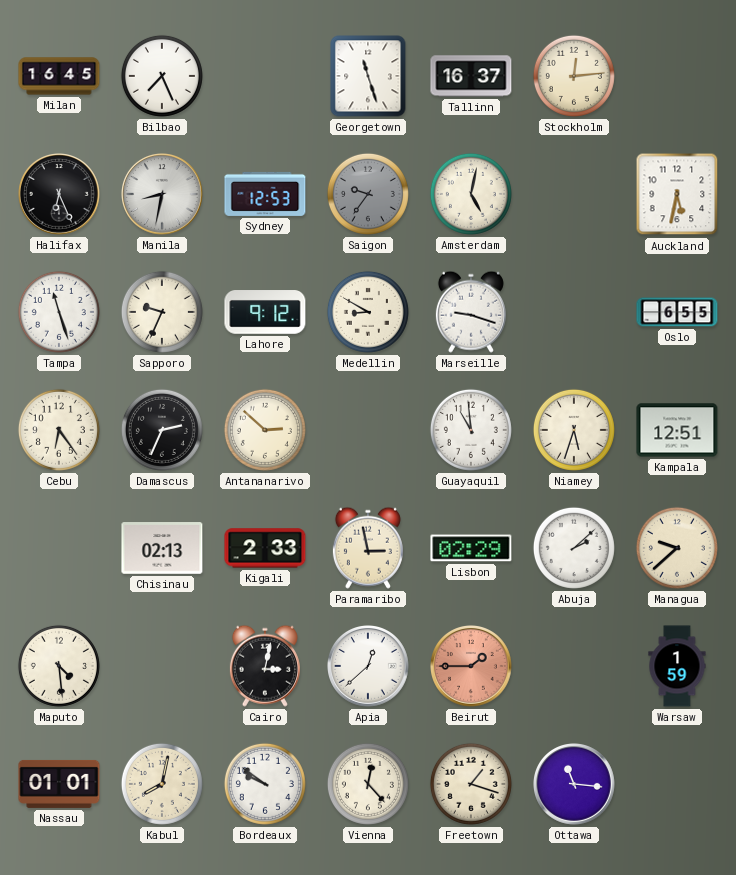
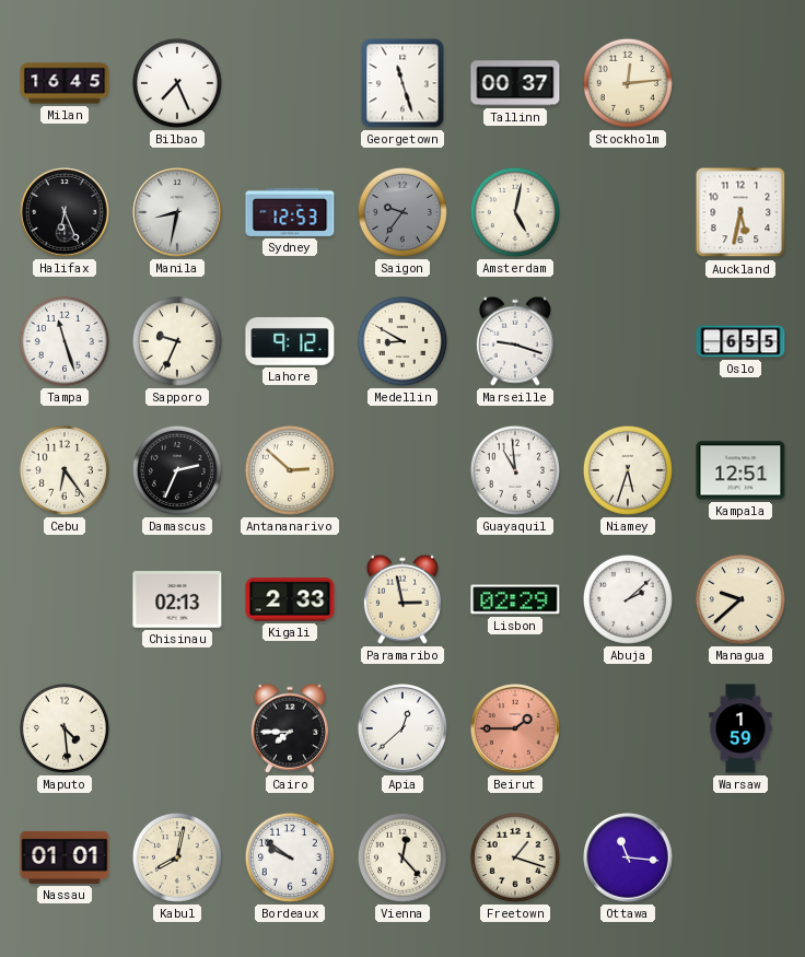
Tallinn: 16:37 -> 00:37
Cairo: 3:02 -> 7:45
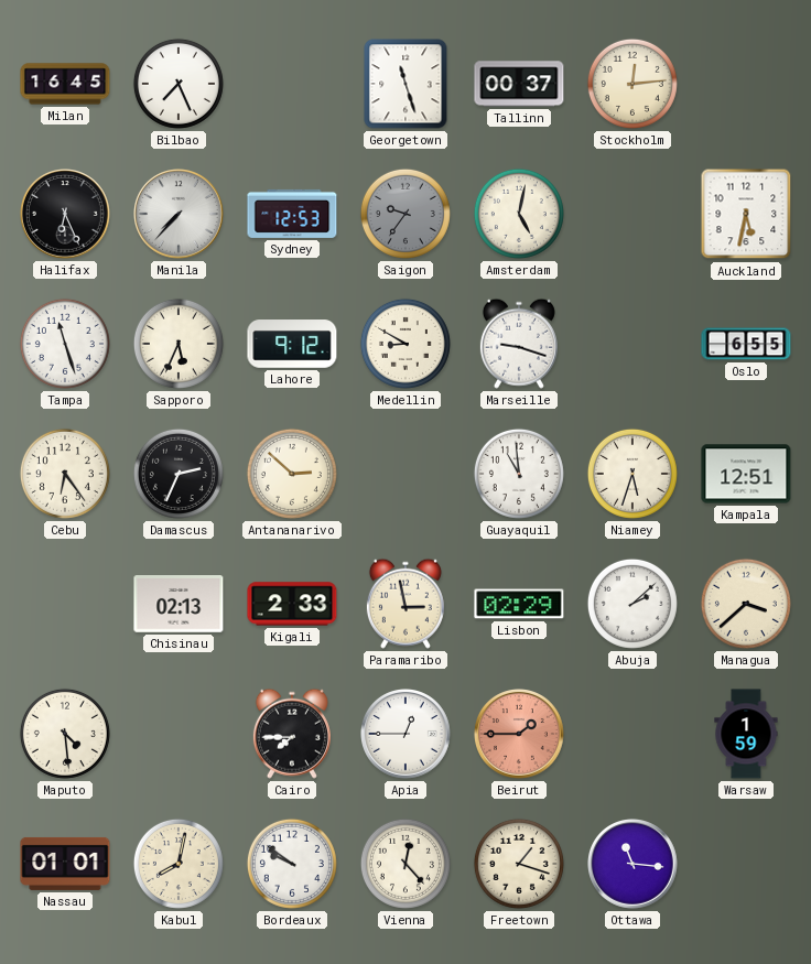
Manila: 8:32 -> 7:37
Sapporo: 9:34 -> 5:34
Managua: 9:38 -> 3:38
Apia: 12:38 -> 12:45
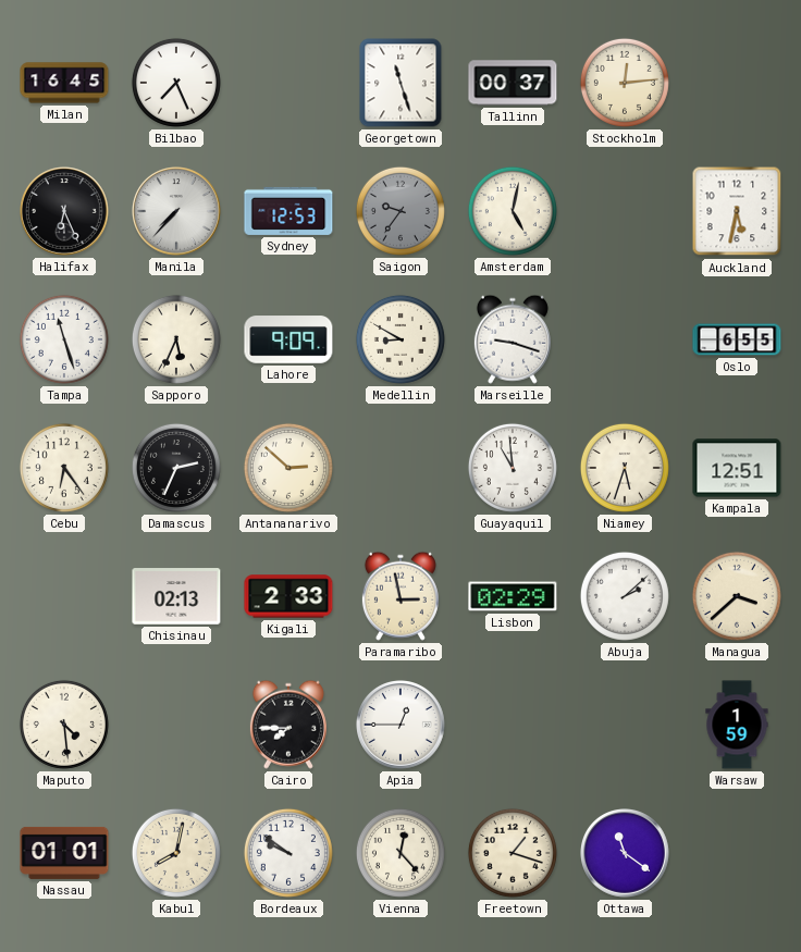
Lahore: 9:12 -> 9:09
Beirut: 1:45 -> none
Ottawa: 11:16 -> 11:21
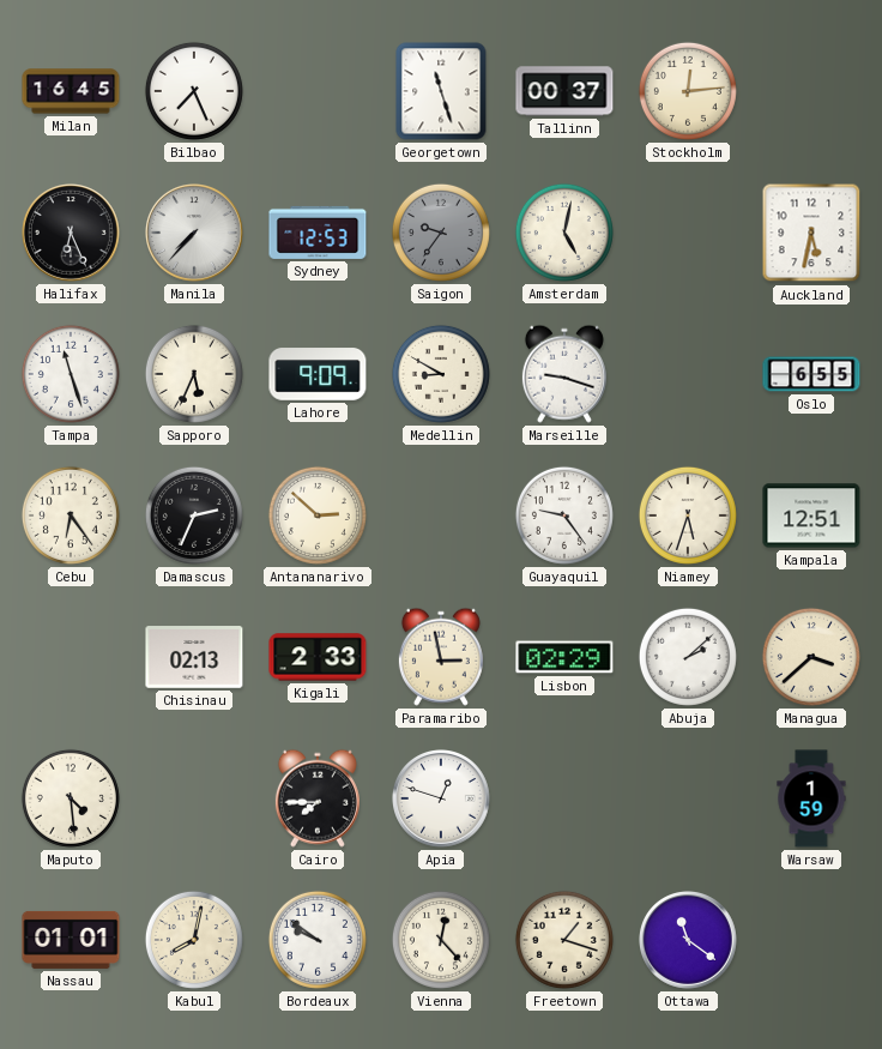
Guayaquil: 10:59 -> 9:24
Apia: 12:45 -> 12:48
